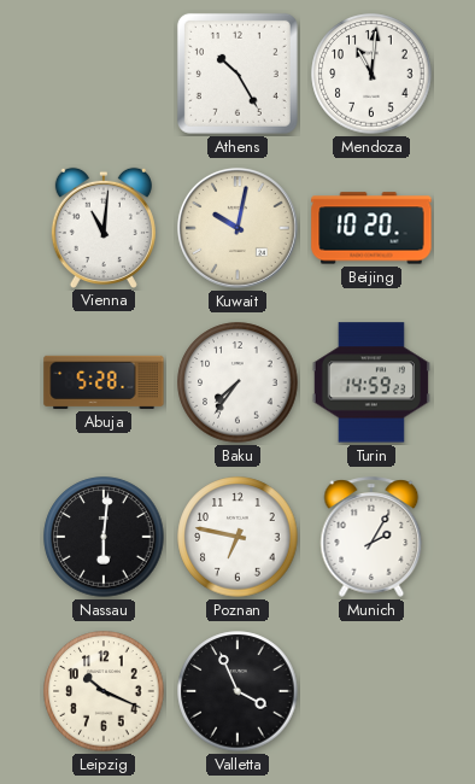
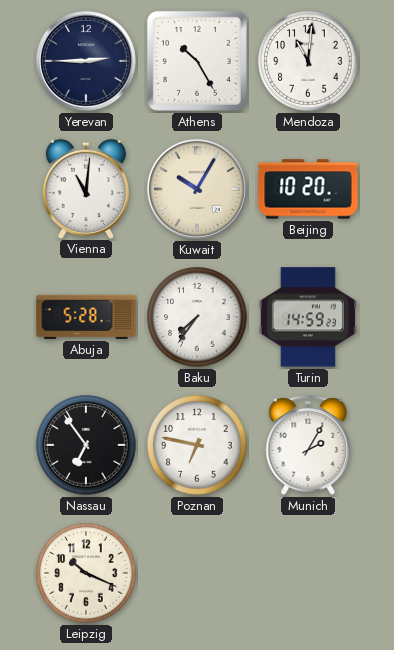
Yerevan: none -> 2:45
Kuwait: 10:02 -> 10:05
Nassau: 6:01 -> 6:54
Valletta: 3:56 -> none
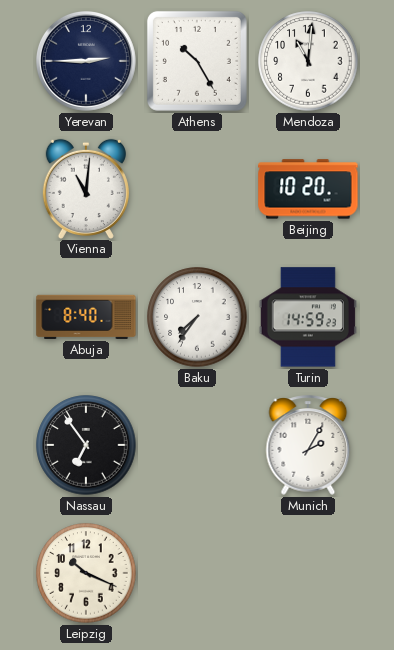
Kuwait: 10:05 -> none
Abuja: 5:28 -> 8:40
Poznan: 6:47 -> none
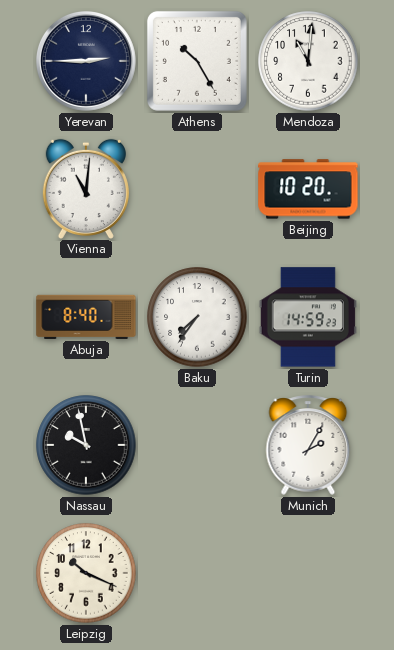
Nassau: 6:54 -> 9:58
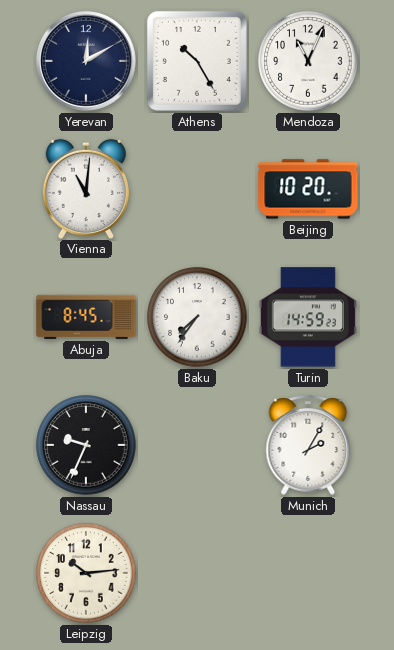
Yerevan: 2:45 -> 12:10
Mendoza: 11:01 -> 11:04
Abuja: 8:40 -> 8:45
Nassau: 9:58 -> 9:34
Leipzig: 10:19 -> 10:14
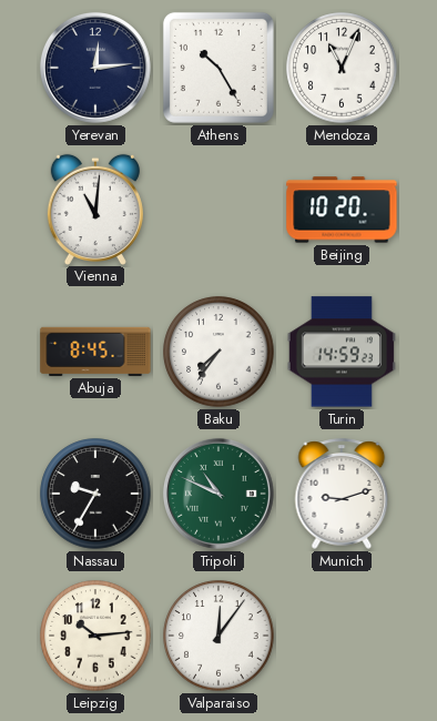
Yerevan: 12:10 -> 12:14
Nassau: 9:34 -> 9:35
Tripoli: none -> 10:49
Munich: 2:05 -> 9:12
Valparaiso: none -> 12:06
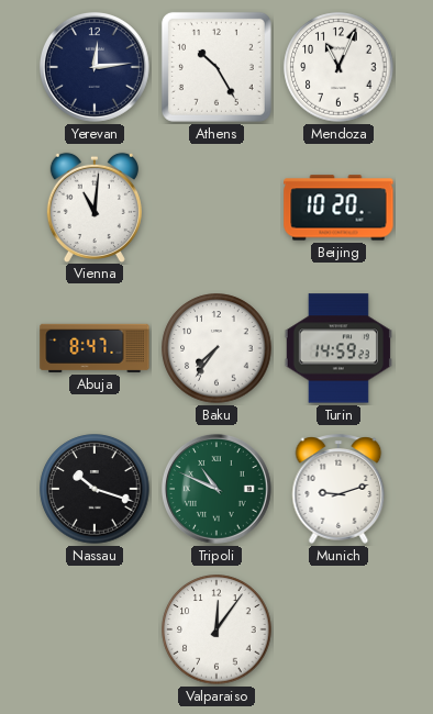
Abuja: 8:45 -> 8:47
Nassau: 9:35 -> 10:18
Leipzig: 10:14 -> none
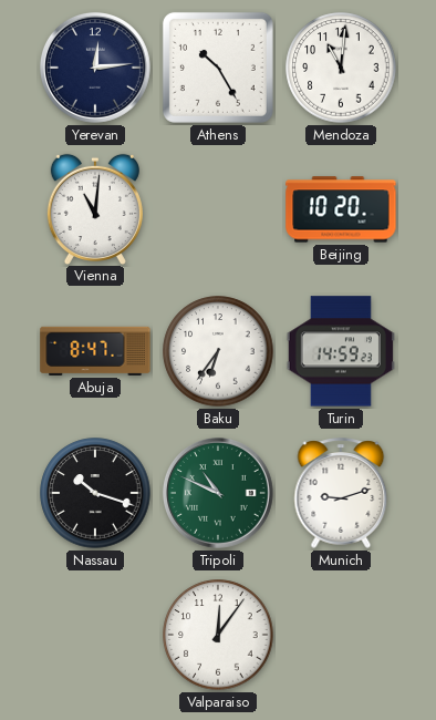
Mendoza: 11:04 -> 11:01
Baku: 7:36 -> 6:36
